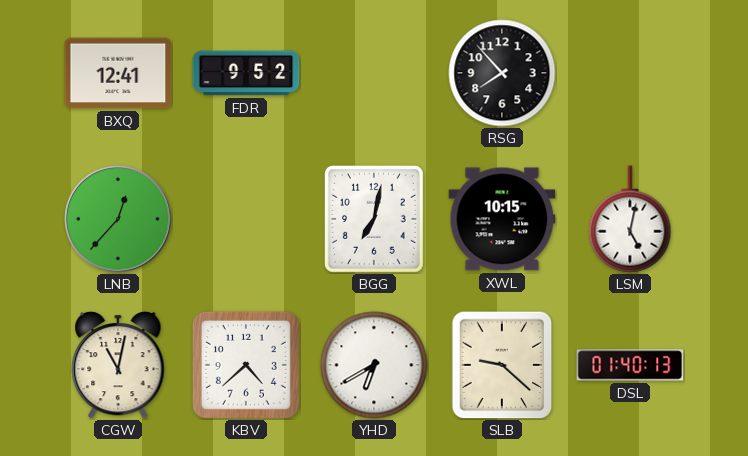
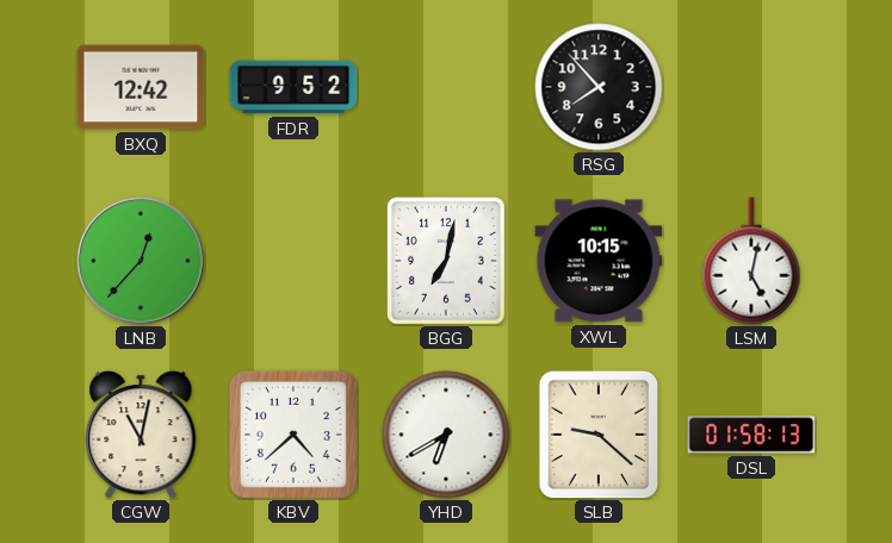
BXQ: 12:41 -> 12:42
DSL: 01:40 -> 01:58
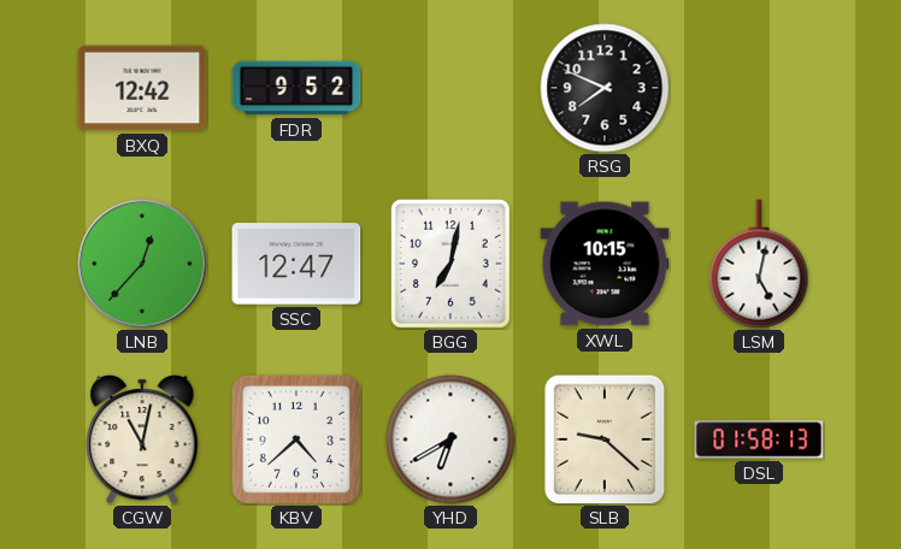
RSG: 7:53 -> 7:49
SSC: none -> 12:47
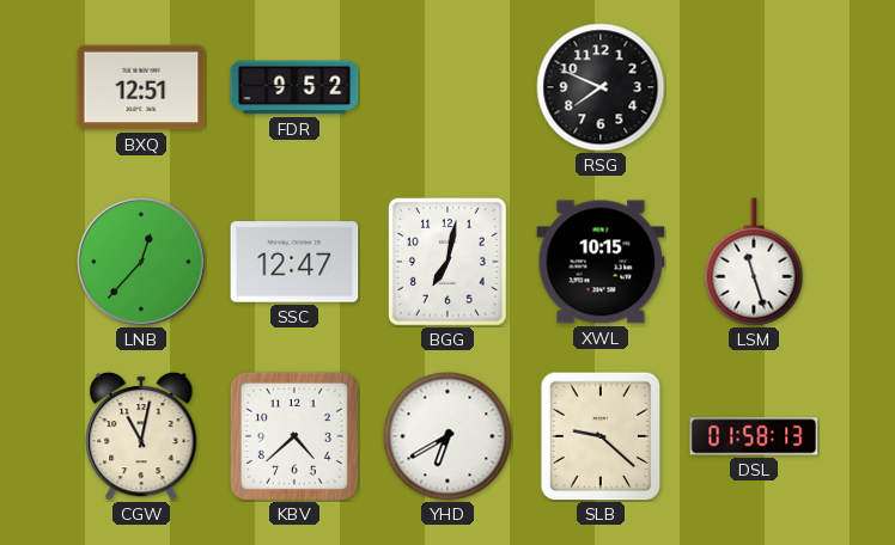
BXQ: 12:42 -> 12:51
LSM: 5:02 -> 11:27
